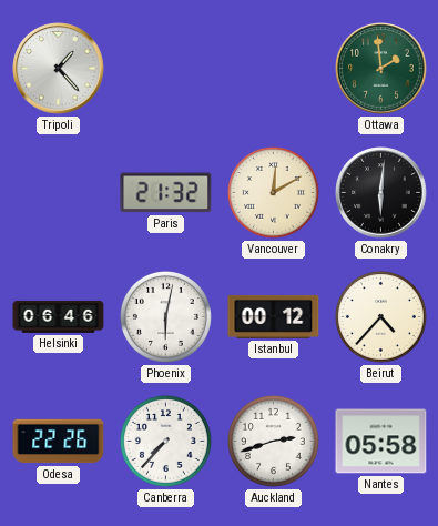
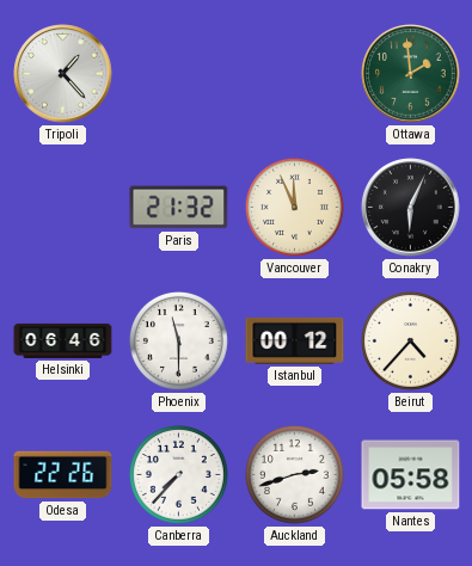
Vancouver: 12:10 -> 11:56
Conakry: 6:01 -> 6:04
Phoenix: 6:02 -> 11:30
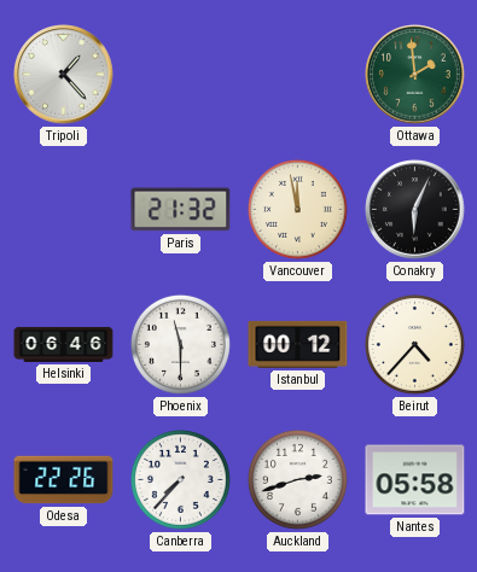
Vancouver: 11:56 -> 11:58
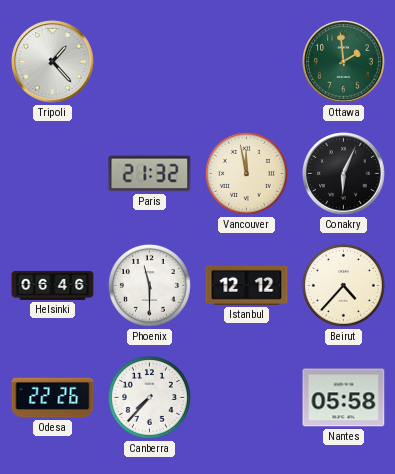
Istanbul: 00:12 -> 12:12
Auckland: 2:42 -> none
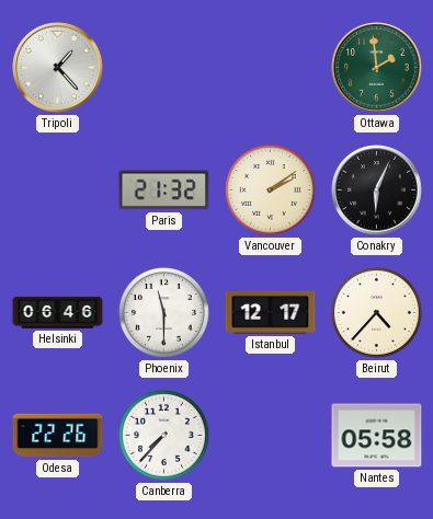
Vancouver: 11:58 -> 2:09
Istanbul: 12:12 -> 12:17
